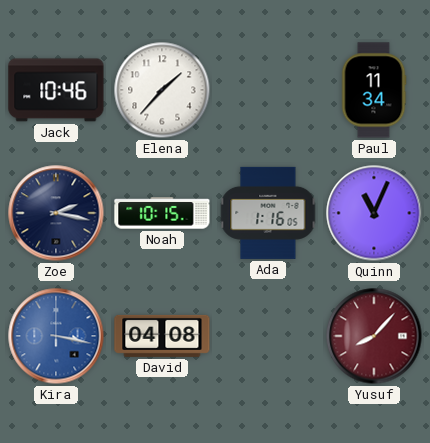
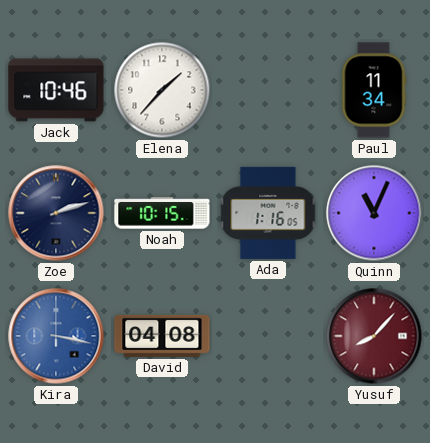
Zoe: 2:17 -> 2:12
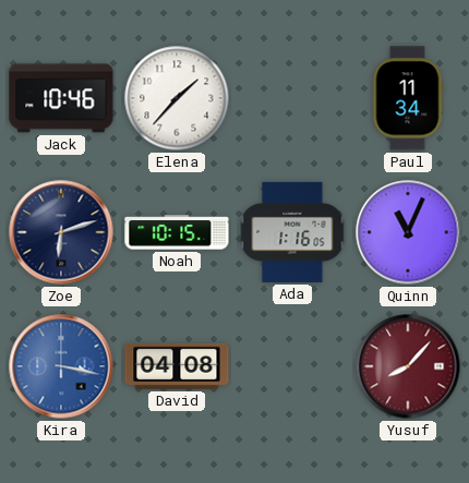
Zoe: 2:12 -> 6:12
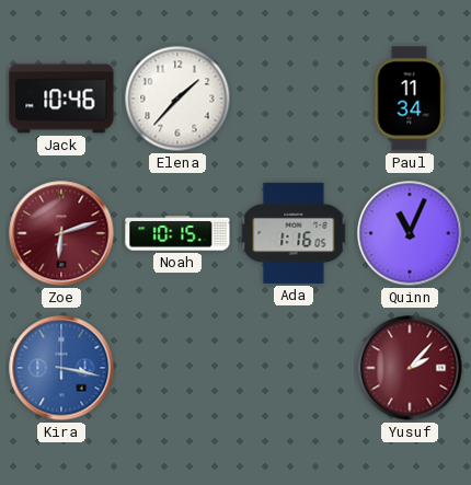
Zoe dial: navy -> burgundy
David: 04:08 -> none
Yusuf: 8:07 -> 2:07
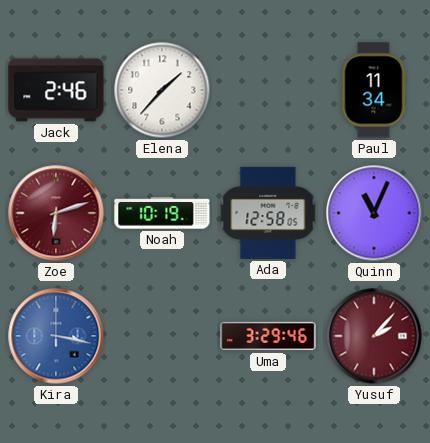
Jack: 10:46 -> 2:46
Noah: 10:15 -> 10:19
Ada: 1:16 -> 12:58
Uma: none -> 3:29
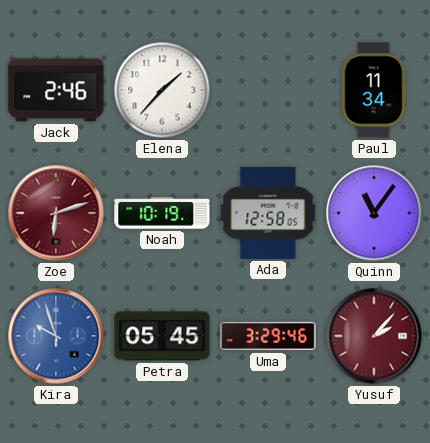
Quinn: 11:04 -> 11:06
Kira: 3:17 -> 9:57
Petra: none -> 05:45
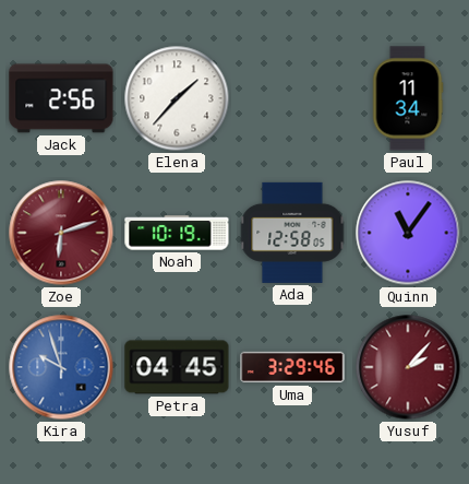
Jack: 2:46 -> 2:56
Petra: 05:45 -> 04:45
